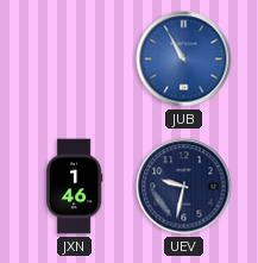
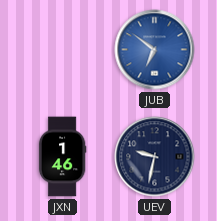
JUB: 10:55 -> 6:51
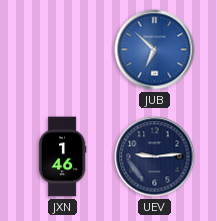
JUB: 6:51 -> 6:52
UEV: 9:32 -> 9:14
